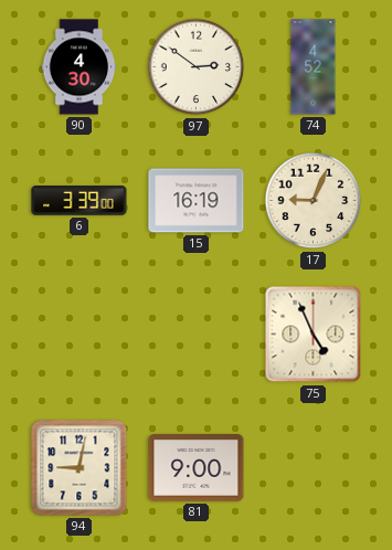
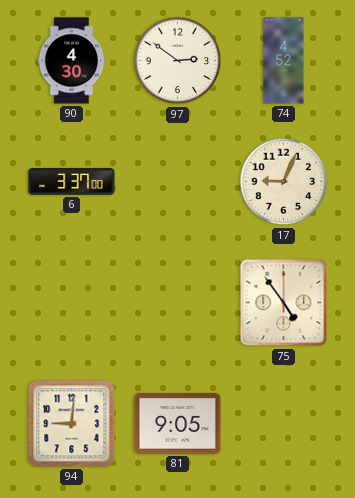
6: 3:39 -> 3:37
15: 16:19 -> none
75: 4:56 -> 4:54
94: 9:02 -> 9:01
81: 9:00 -> 9:05
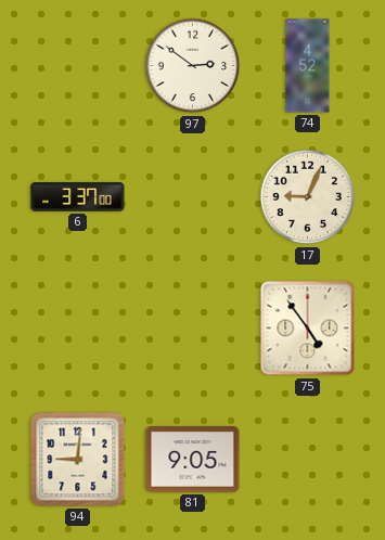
90: 4:30 -> none
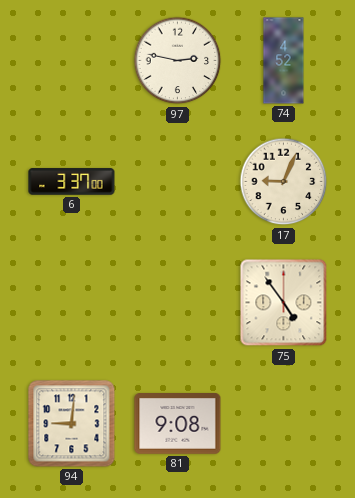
97: 2:51 -> 2:47
81: 9:05 -> 9:08
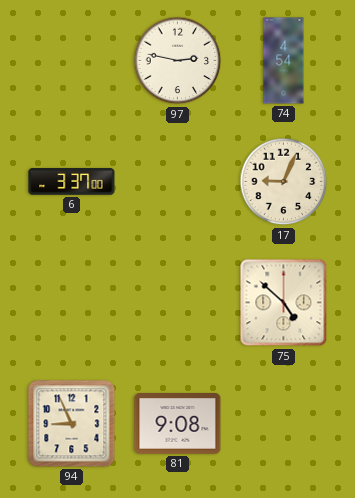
74: 4:52 -> 4:54
75: 4:54 -> 4:52
94: 9:01 -> 8:56
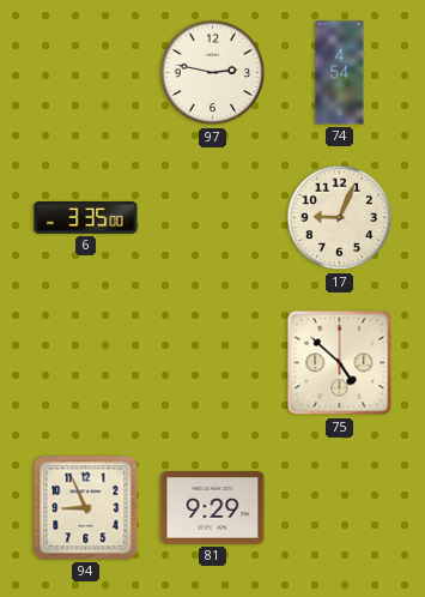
6: 3:37 -> 3:35
81: 9:08 -> 9:29
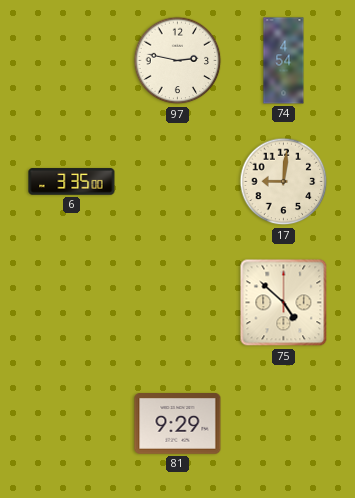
17: 9:04 -> 9:01
94: 8:56 -> none
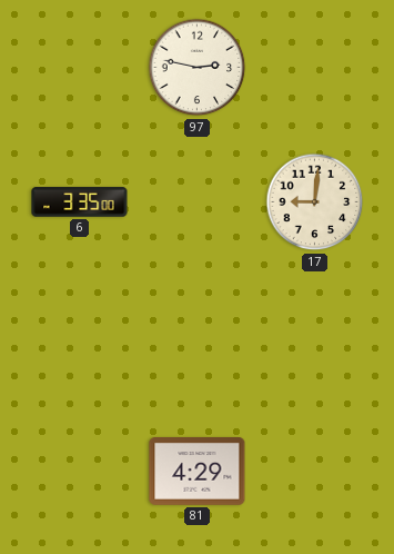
74: 4:54 -> none
75: 4:52 -> none
81: 9:29 -> 4:29
